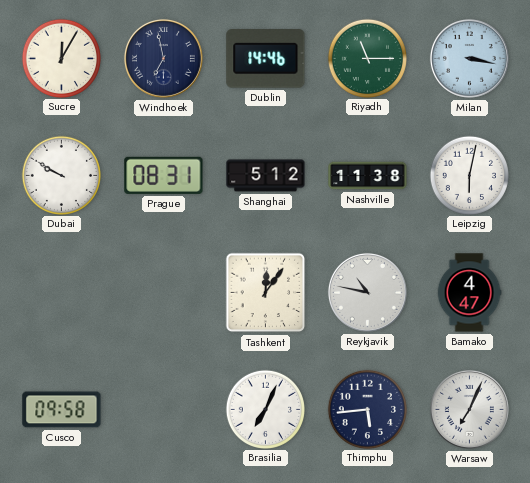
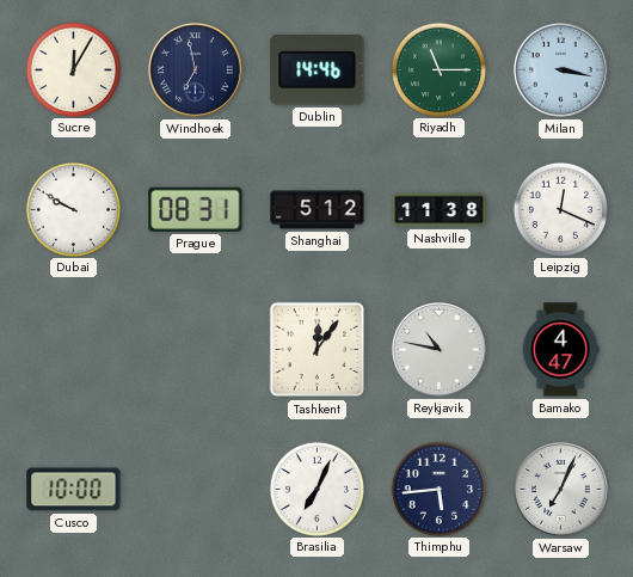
Leipzig: 6:02 -> 12:19
Cusco: 09:58 -> 10:00
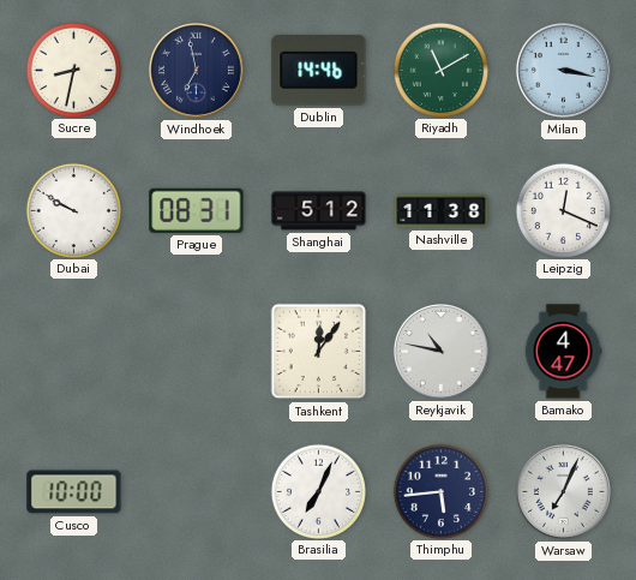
Sucre: 12:05 -> 8:32
Riyadh: 11:15 -> 11:10
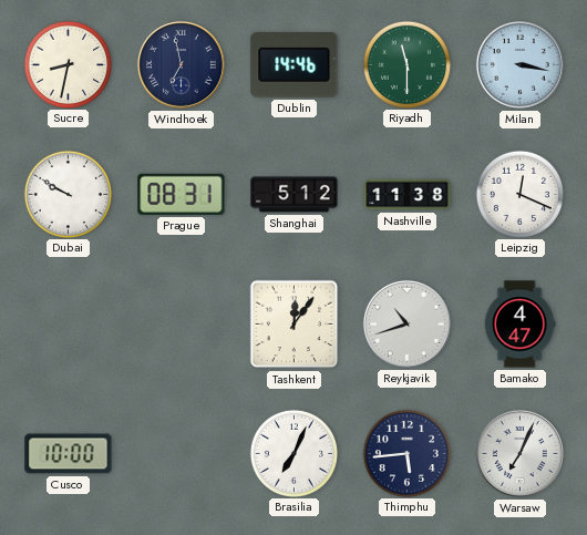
Riyadh: 11:10 -> 11:30
Reykjavik: 10:47 -> 10:42
